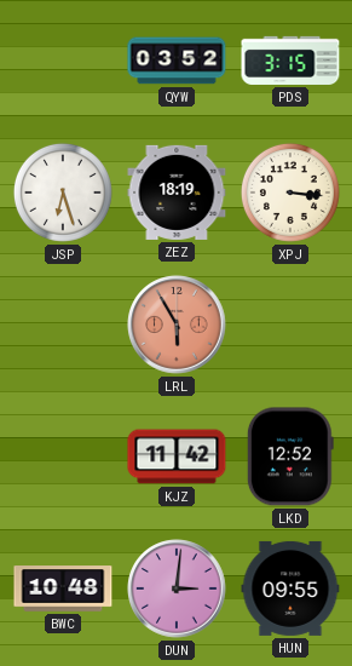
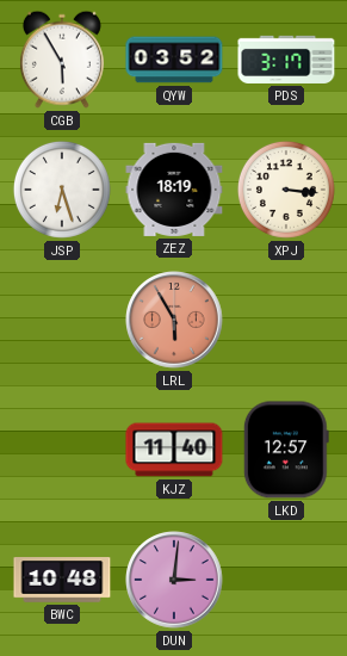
CGB: none -> 5:55
PDS: 3:15 -> 3:17
KJZ: 11:42 -> 11:40
LKD: 12:52 -> 12:57
HUN: 09:55 -> none
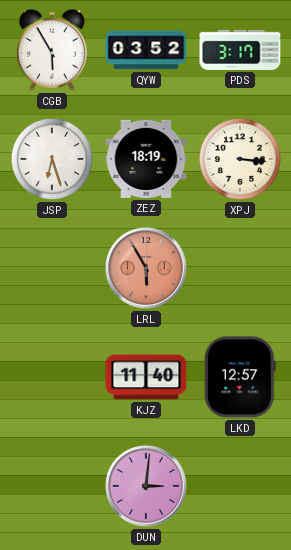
BWC: 10:48 -> none
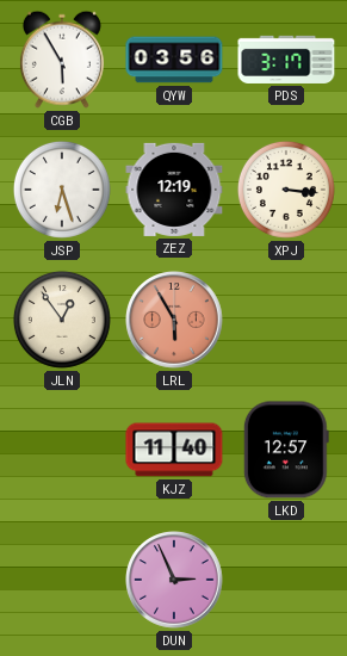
QYW: 03:52 -> 03:56
ZEZ: 18:19 -> 12:19
JLN: none -> 12:54
DUN: 3:01 -> 2:56
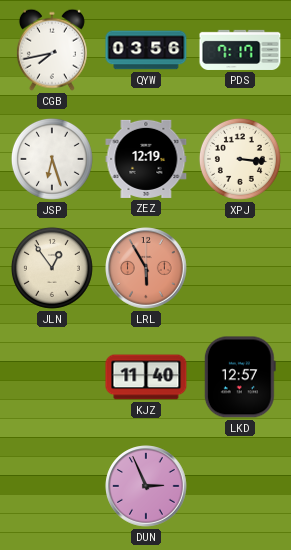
CGB: 5:55 -> 7:43
PDS: 3:17 -> 7:17
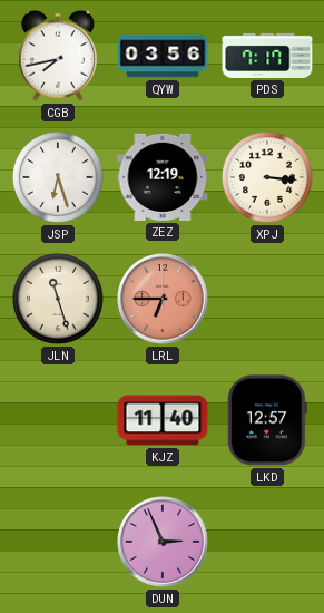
JLN: 12:54 -> 11:27
LRL: 5:55 -> 6:45
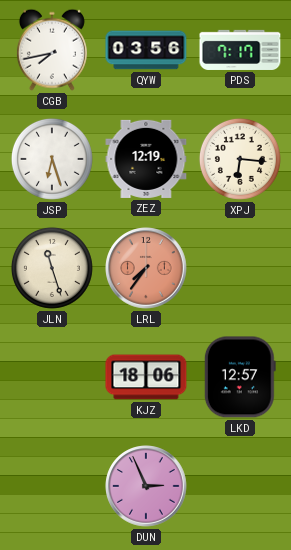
XPJ: 3:16 -> 6:16
LRL: 6:45 -> 7:36
KJZ: 11:40 -> 18:06
